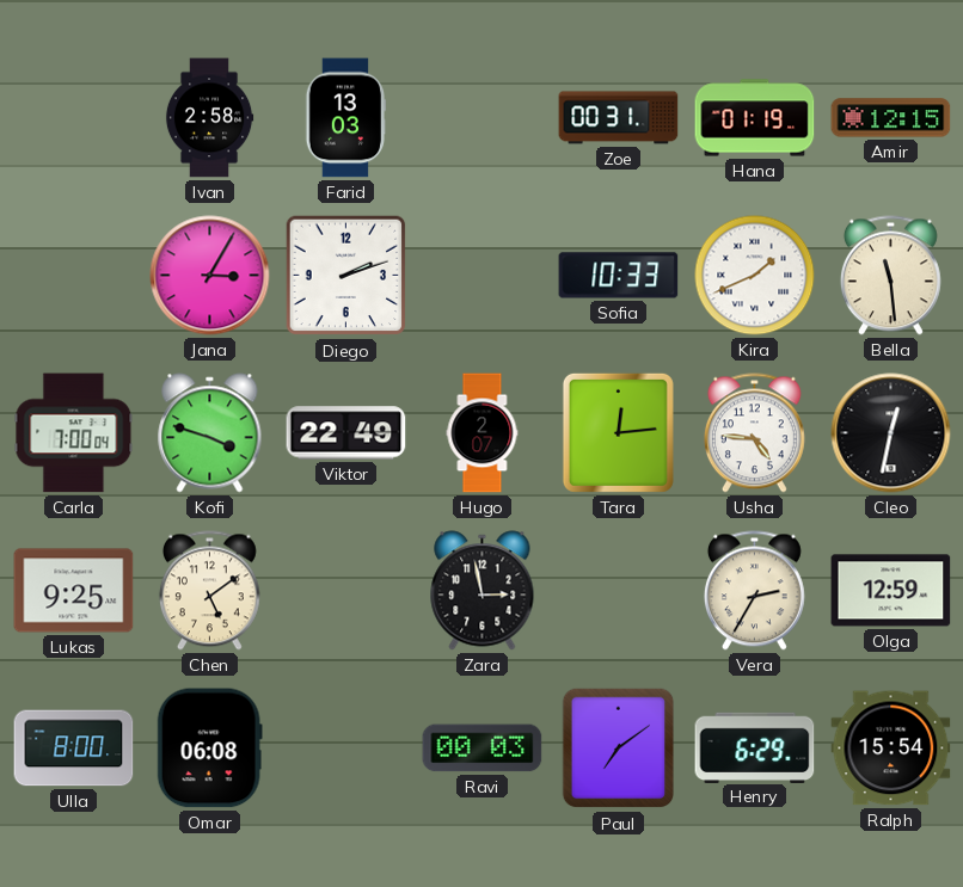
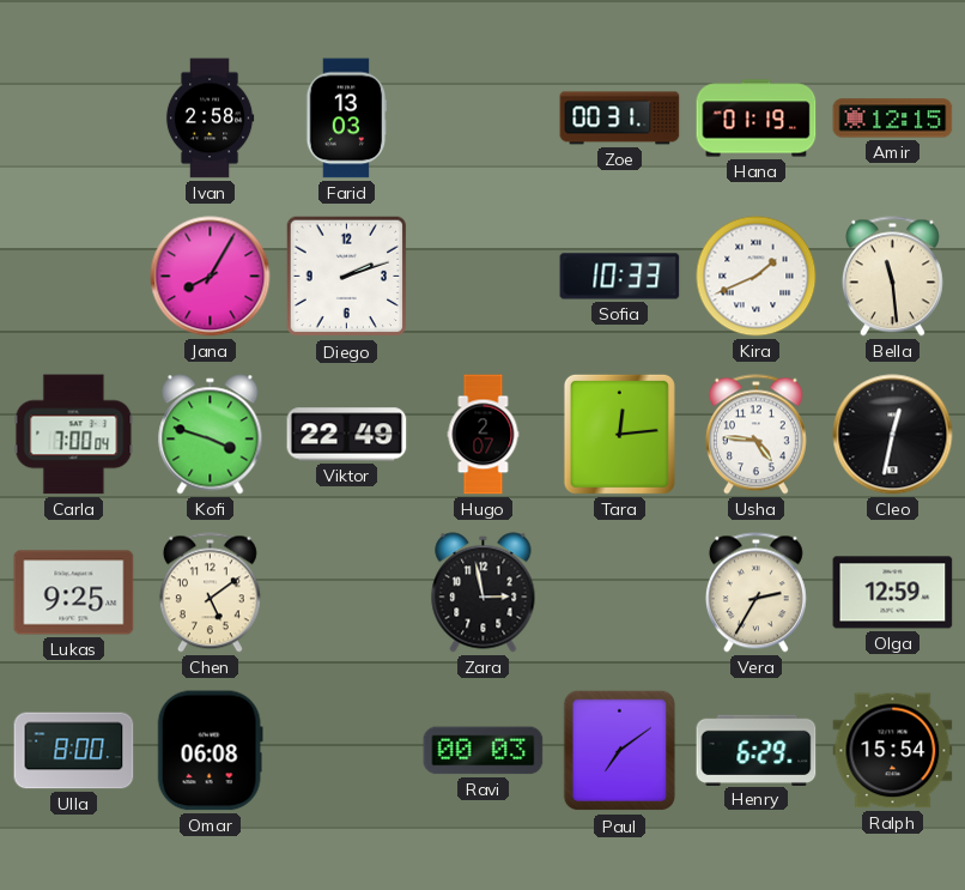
Jana: 3:05 -> 8:05
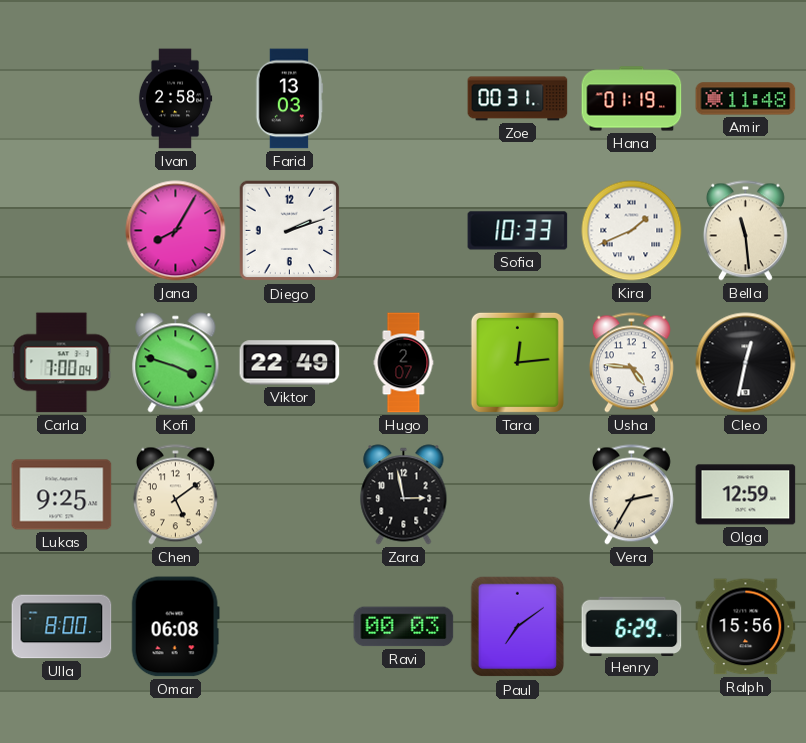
Amir: 12:15 -> 11:48
Ralph: 15:54 -> 15:56
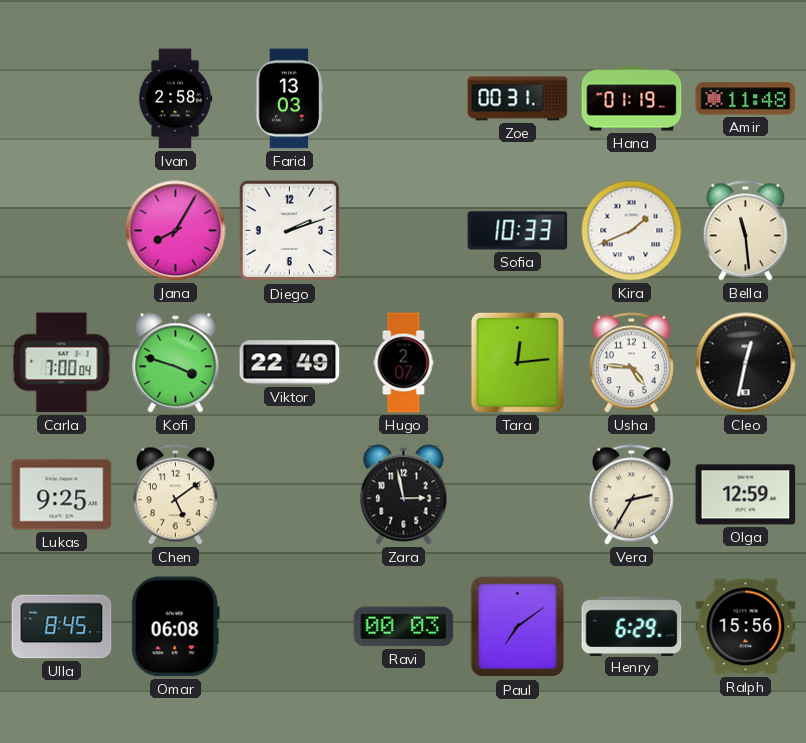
Ulla: 8:00 -> 8:45
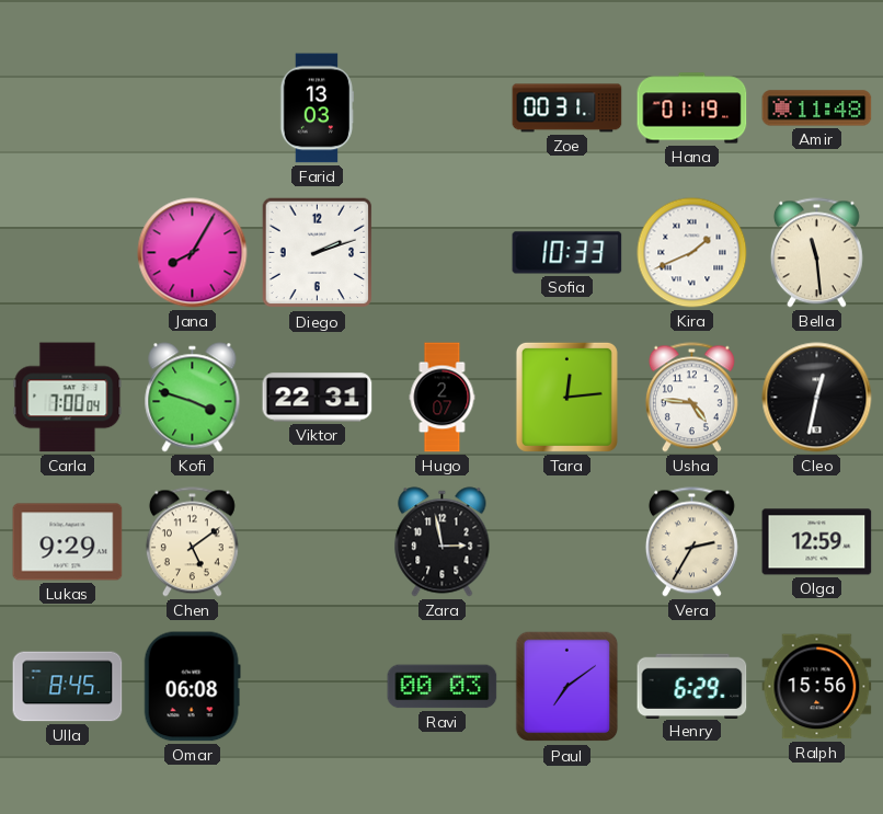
Ivan: 2:58 -> none
Viktor: 22:49 -> 22:31
Lukas: 9:25 -> 9:29
